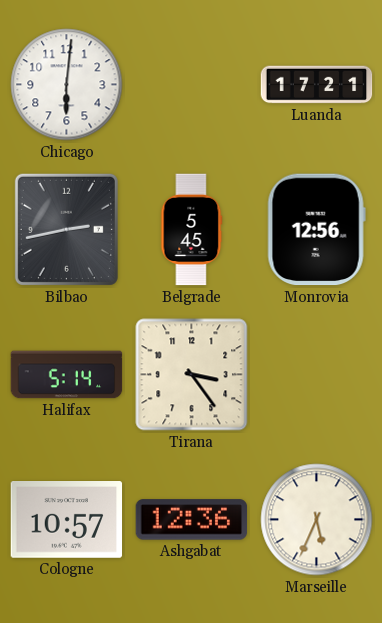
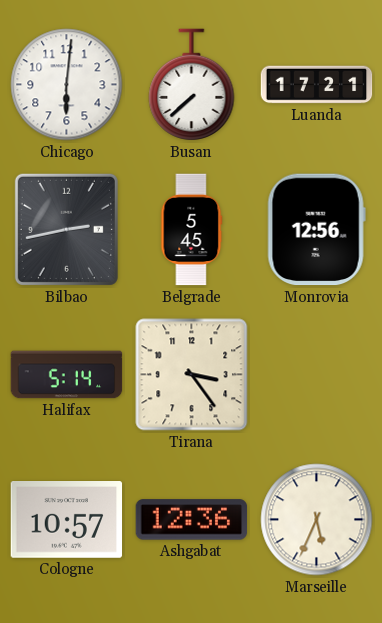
Busan: none -> 7:38
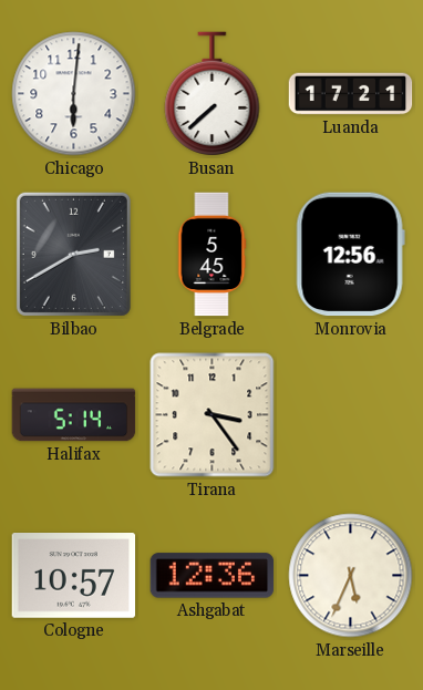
Bilbao: 2:43 -> 2:40
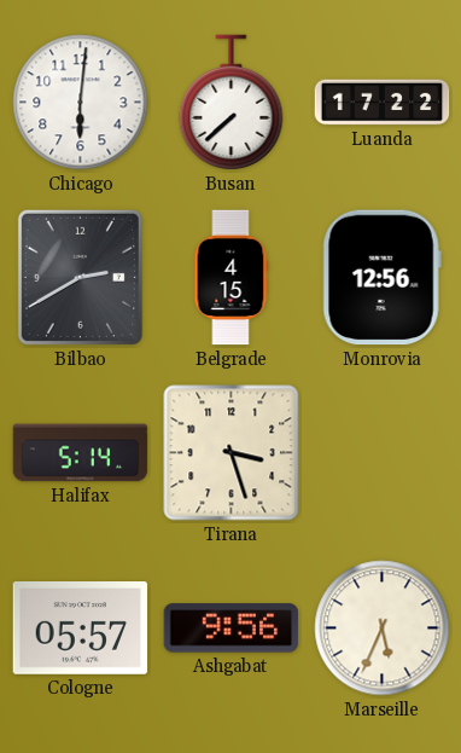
Luanda: 17:21 -> 17:22
Belgrade: 5:45 -> 4:15
Tirana: 3:24 -> 3:27
Cologne: 10:57 -> 05:57
Ashgabat: 12:36 -> 9:56
